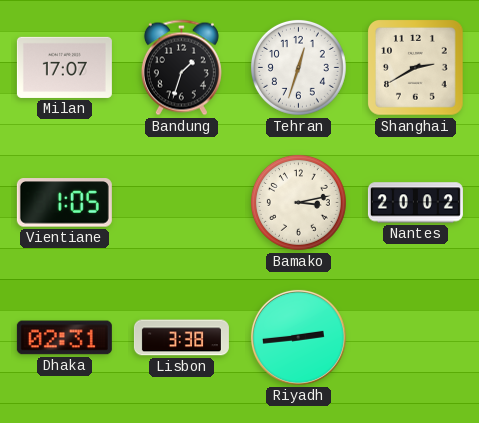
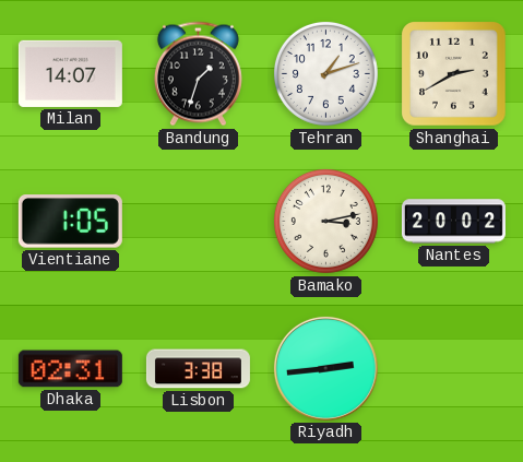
Milan: 17:07 -> 14:07
Tehran: 12:33 -> 1:12
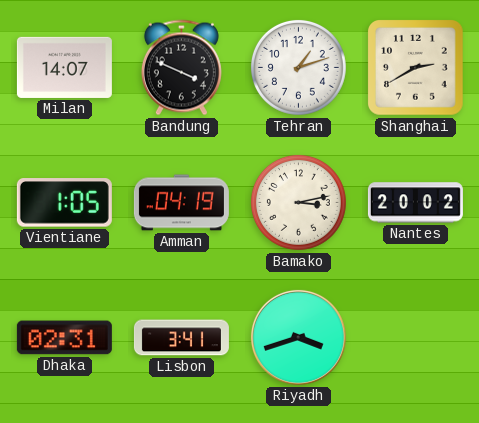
Bandung: 1:33 -> 3:49
Amman: none -> 04:19
Lisbon: 3:38 -> 3:41
Riyadh: 2:44 -> 3:42
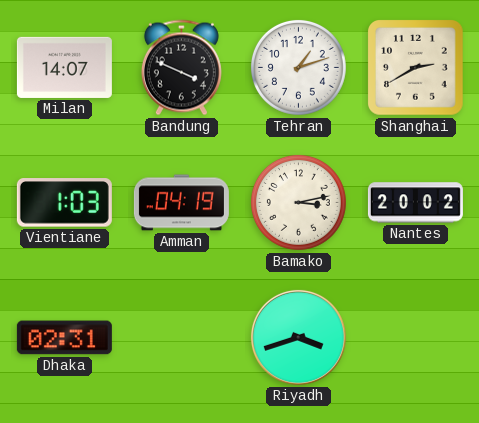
Vientiane: 1:05 -> 1:03
Lisbon: 3:41 -> none
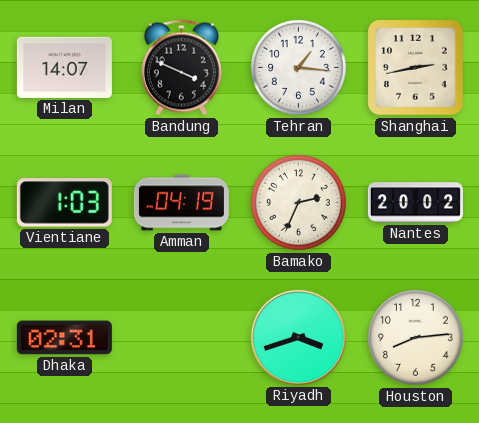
Tehran: 1:12 -> 1:16
Shanghai: 2:40 -> 2:43
Bamako: 3:13 -> 2:34
Houston: none -> 8:14
